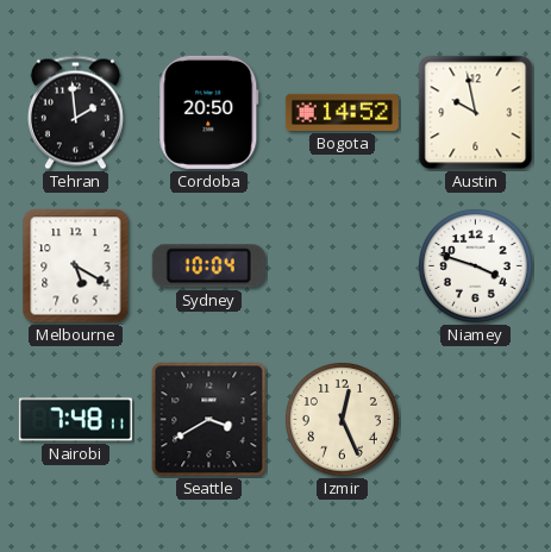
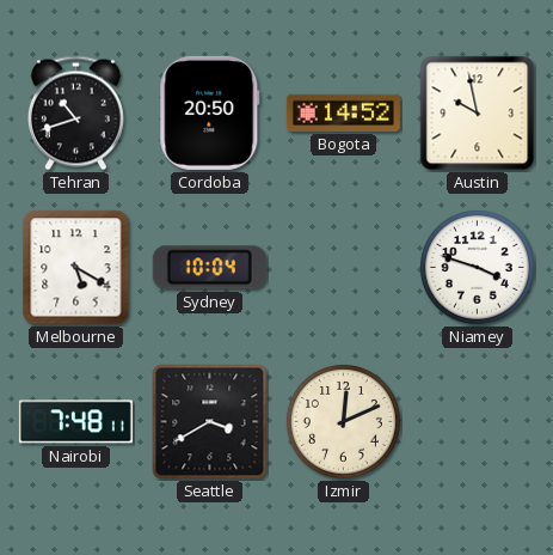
Tehran: 1:59 -> 10:42
Izmir: 12:26 -> 12:11
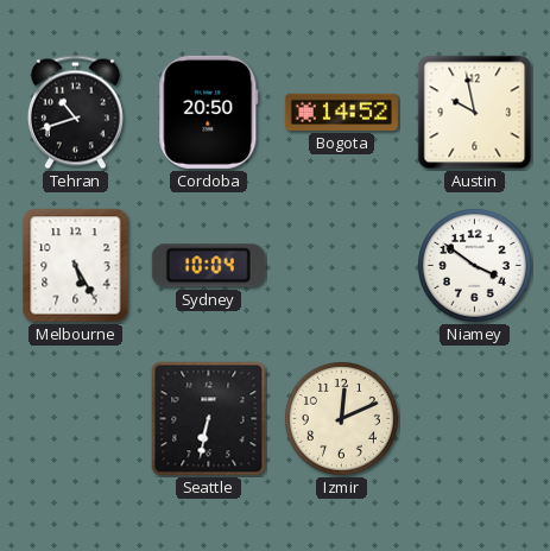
Melbourne: 5:20 -> 5:25
Niamey: 3:48 -> 3:51
Nairobi: 7:48 -> none
Seattle: 3:40 -> 6:32
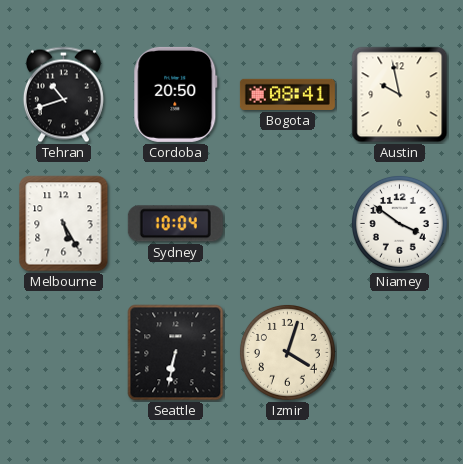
Bogota: 14:52 -> 08:41
Izmir: 12:11 -> 4:03
